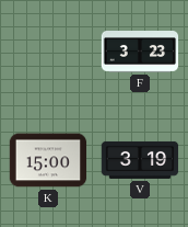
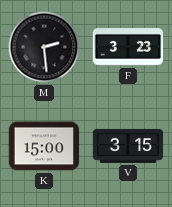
M: none -> 2:29
V: 3:19 -> 3:15
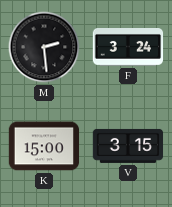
F: 3:23 -> 3:24
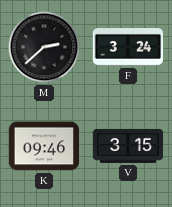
M: 2:29 -> 2:38
K: 15:00 -> 09:46
